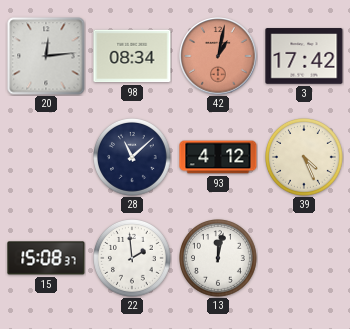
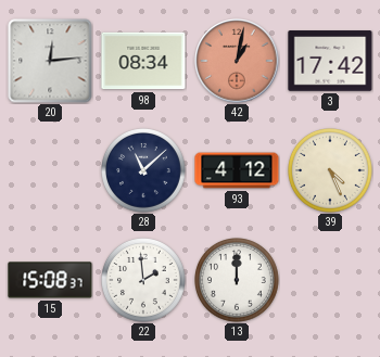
13: 12:02 -> 12:00
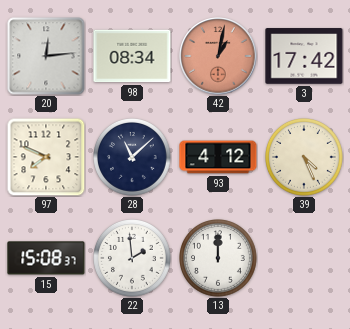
97: none -> 7:49
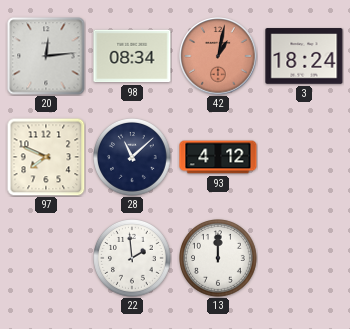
3: 17:42 -> 18:24
39: 4:26 -> none
15: 15:08 -> none
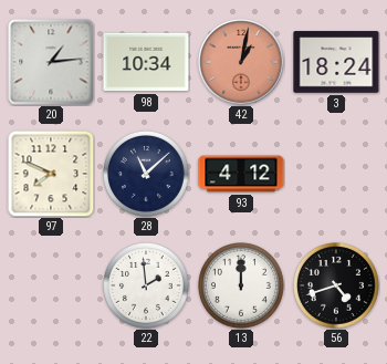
20: 12:14 -> 1:14
98: 08:34 -> 10:34
56: none -> 4:42
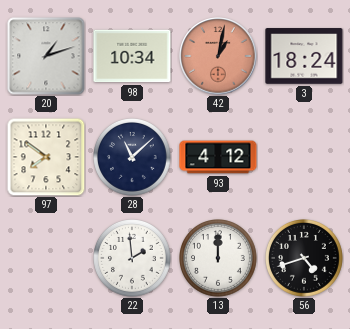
20: 1:14 -> 1:12
97: 7:49 -> 7:51
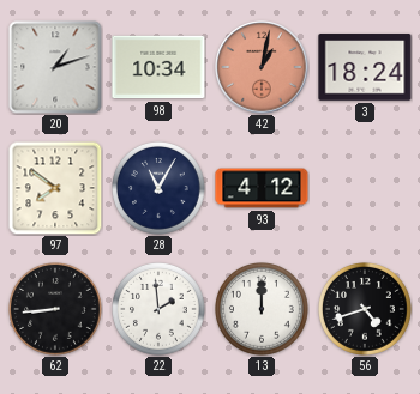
28: 11:08 -> 11:05
62: none -> 8:44
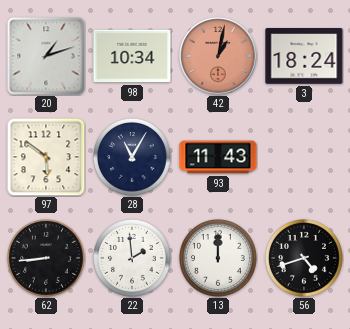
97: 7:51 -> 5:51
93: 4:12 -> 11:43
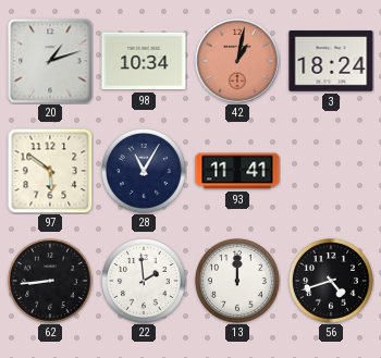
93: 11:43 -> 11:41
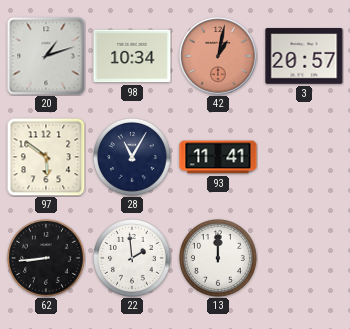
3: 18:24 -> 20:57
56: 4:42 -> none
